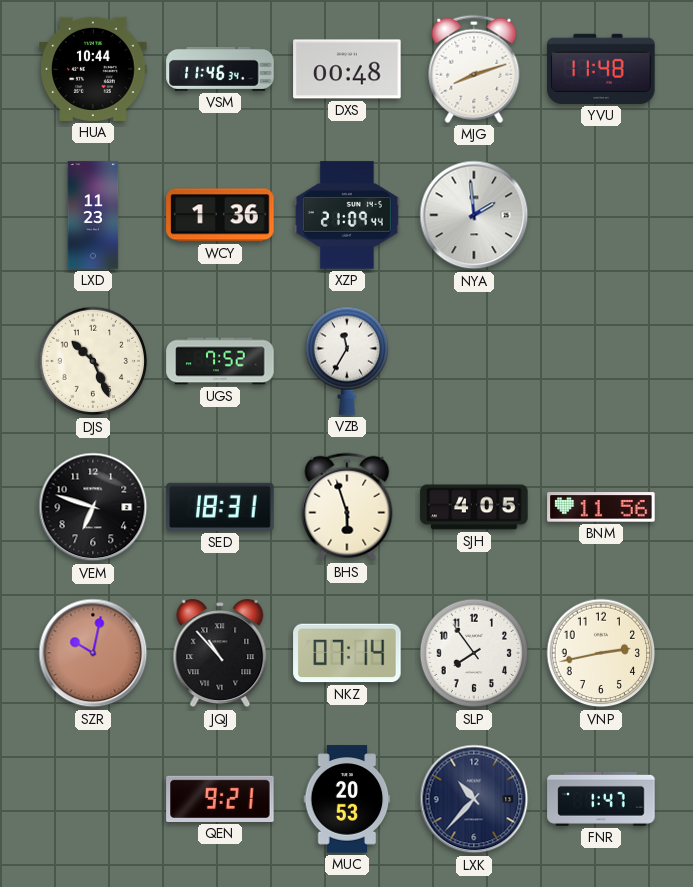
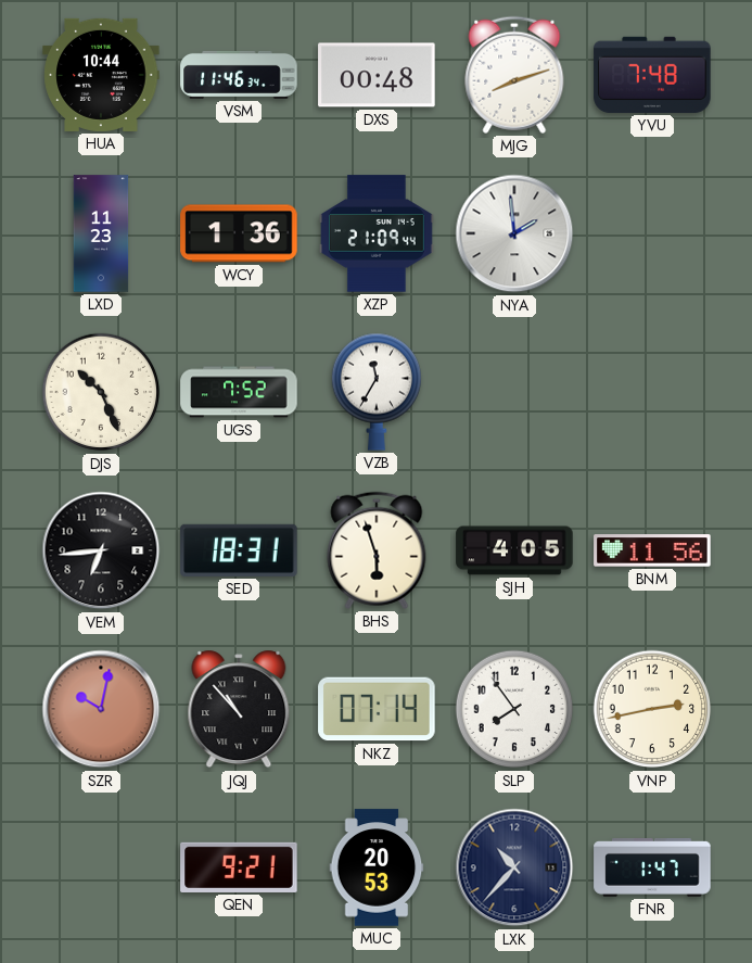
YVU: 11:48 -> 7:48
VEM: 6:48 -> 6:44
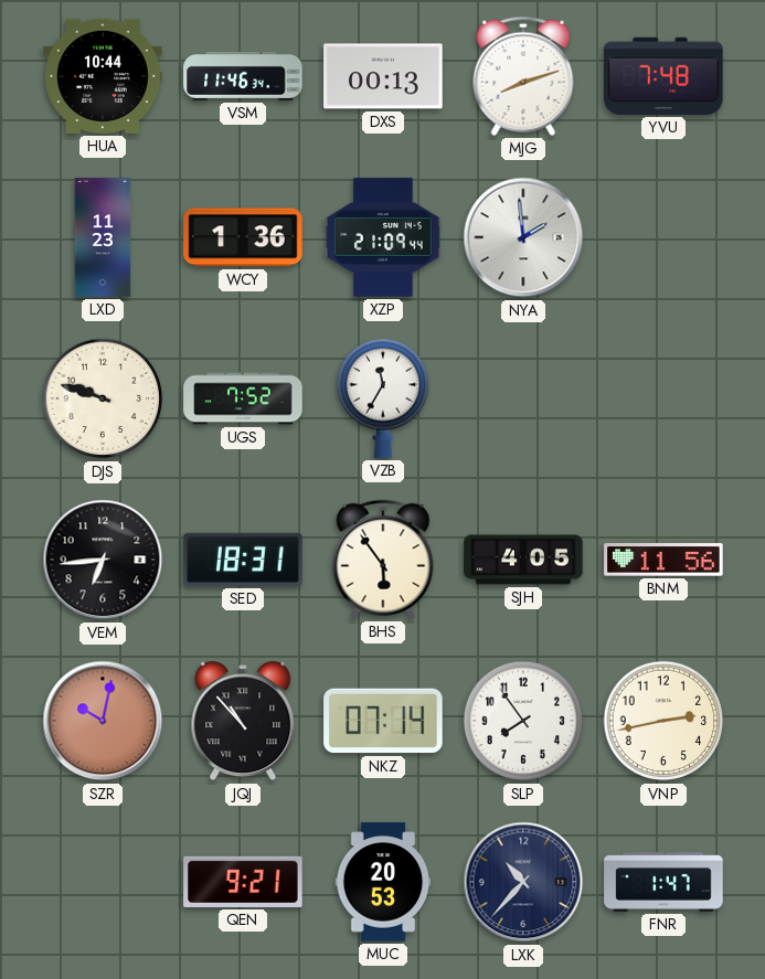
DXS: 00:48 -> 00:13
DJS: 10:26 -> 9:48
BHS: 5:57 -> 5:54
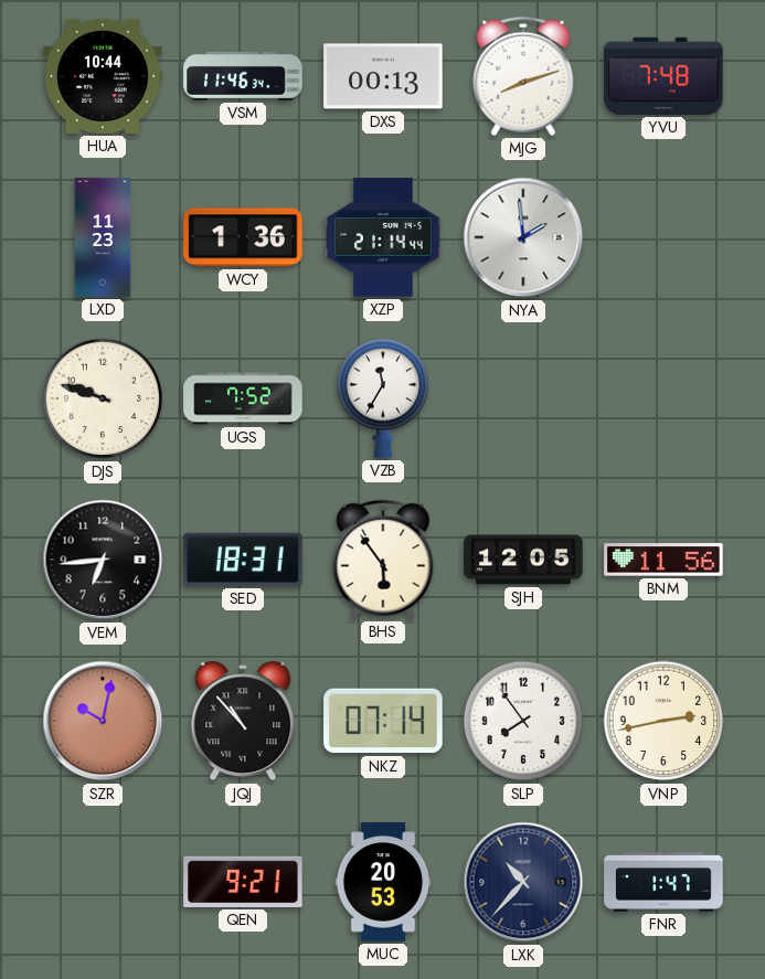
XZP: 21:09 -> 21:14
SJH: 4:05 -> 12:05
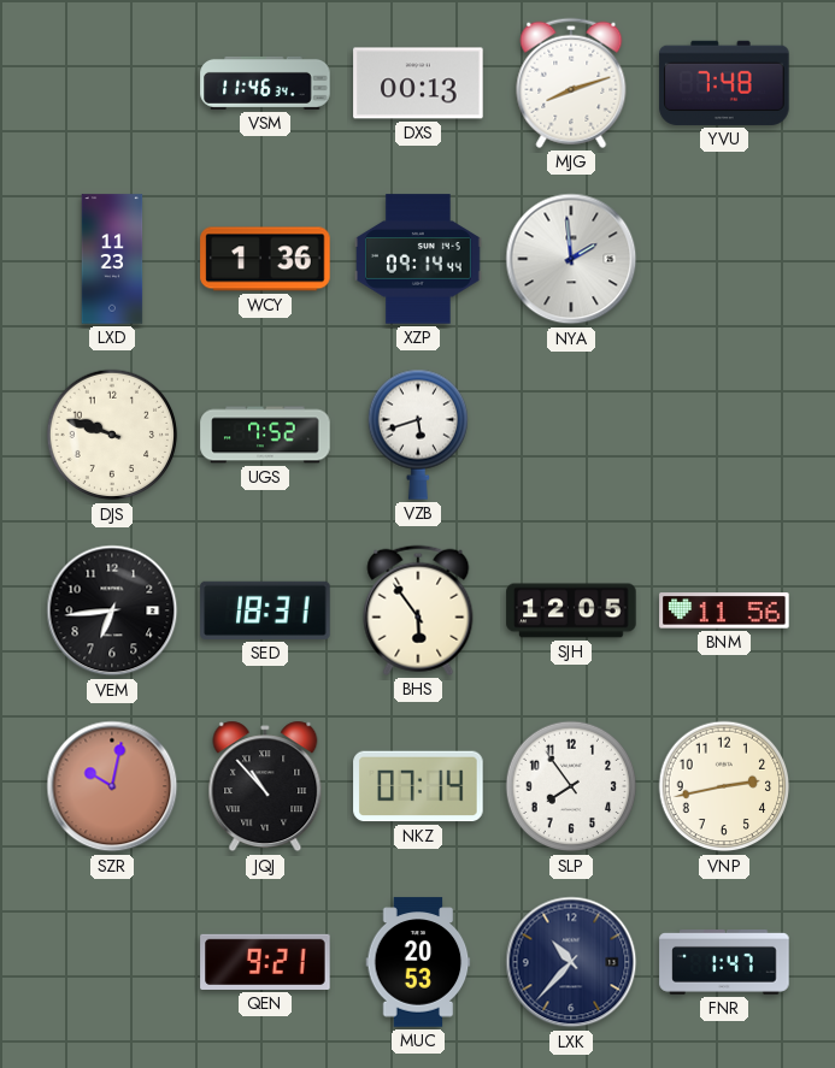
HUA: 10:44 -> none
XZP: 21:14 -> 09:14
VZB: 11:35 -> 5:42
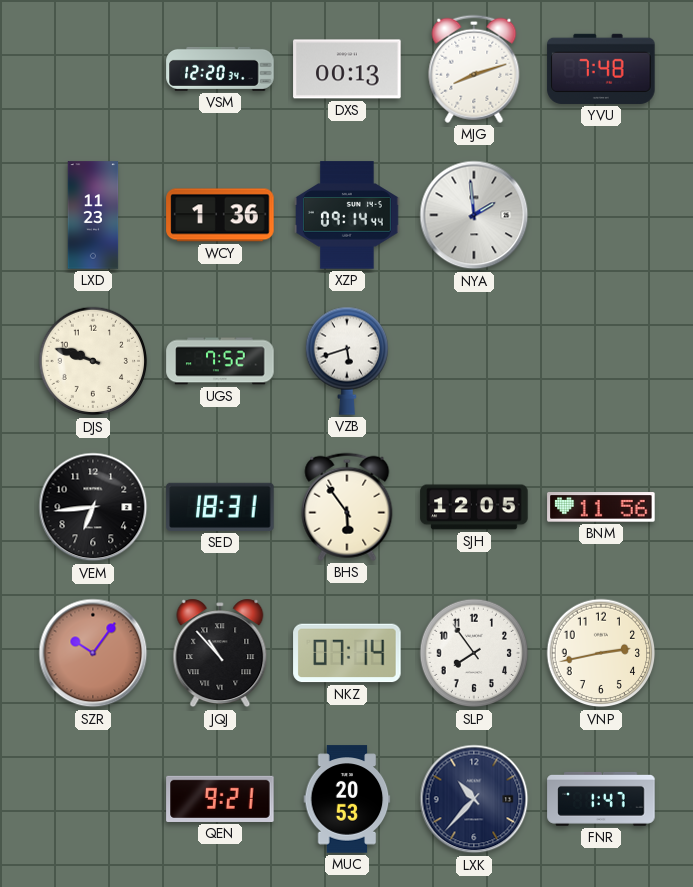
VSM: 11:46 -> 12:20
SZR: 10:02 -> 10:06
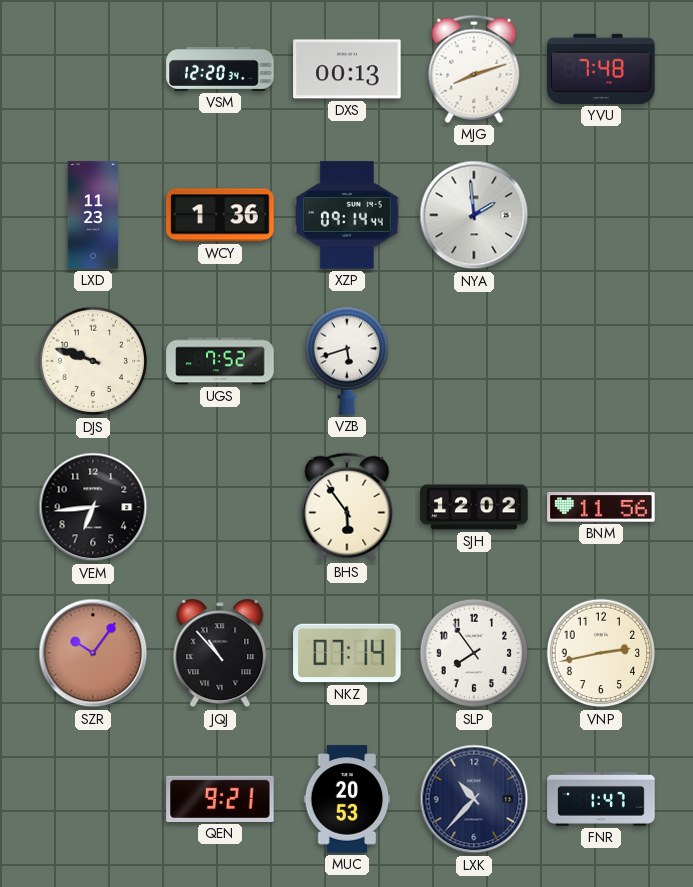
SED: 18:31 -> none
SJH: 12:05 -> 12:02
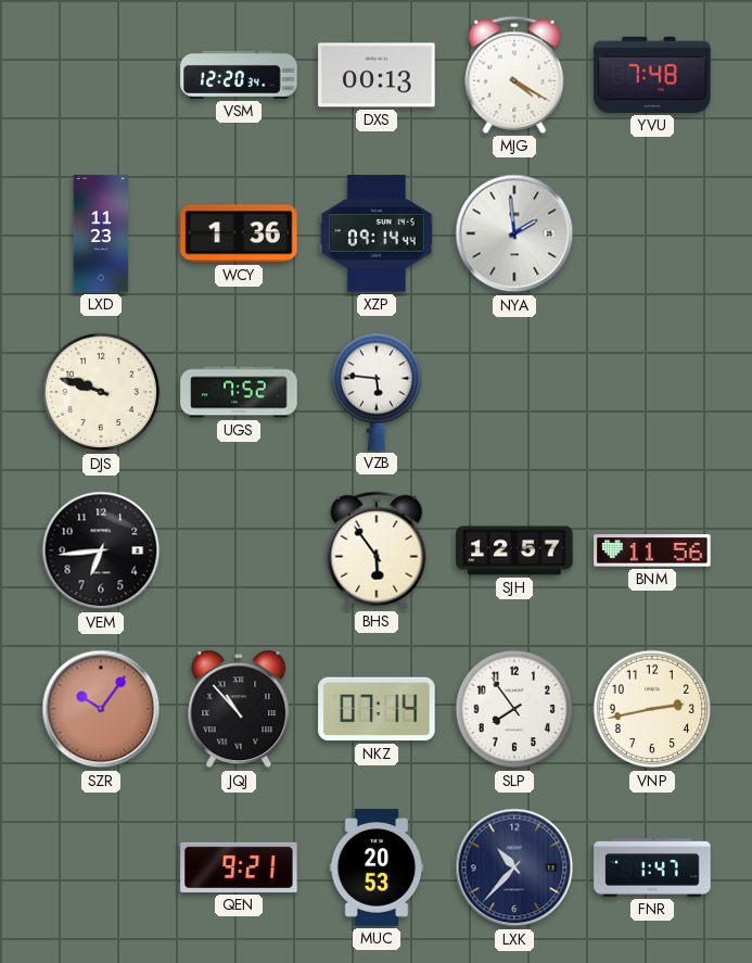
MJG: 8:12 -> 4:20
VZB: 5:42 -> 5:46
SJH: 12:02 -> 12:57
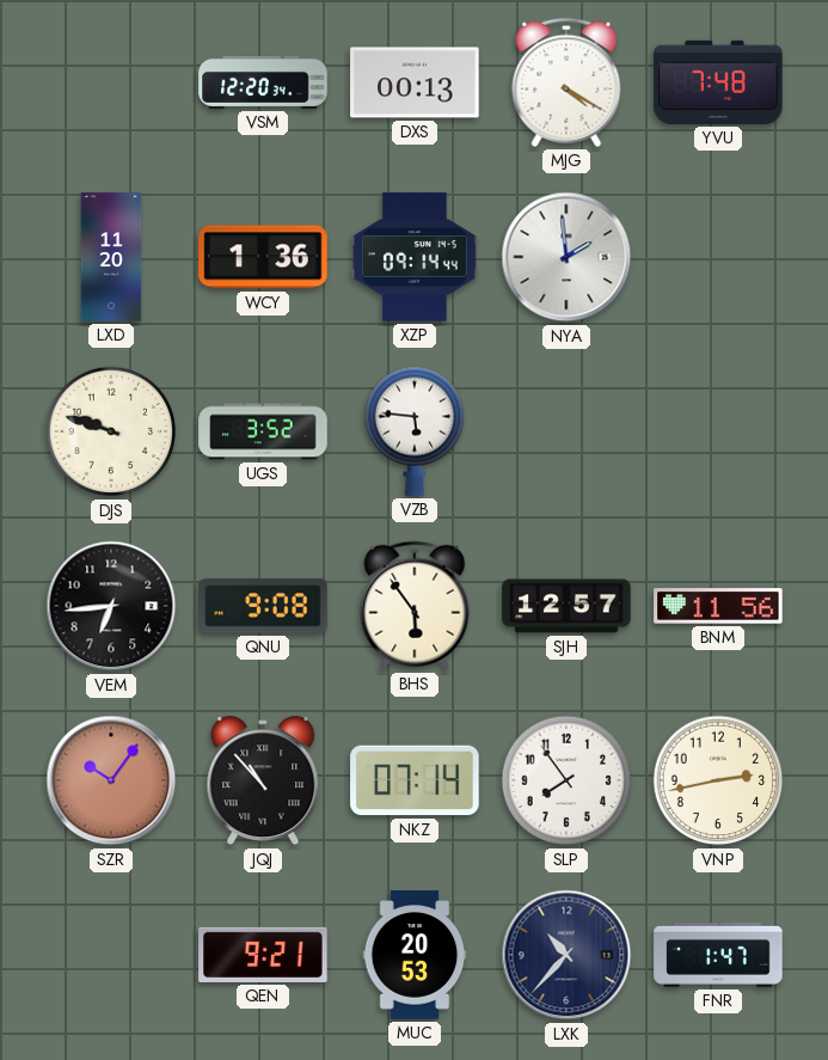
LXD: 11:23 -> 11:20
UGS: 7:52 -> 3:52
QNU: none -> 9:08
